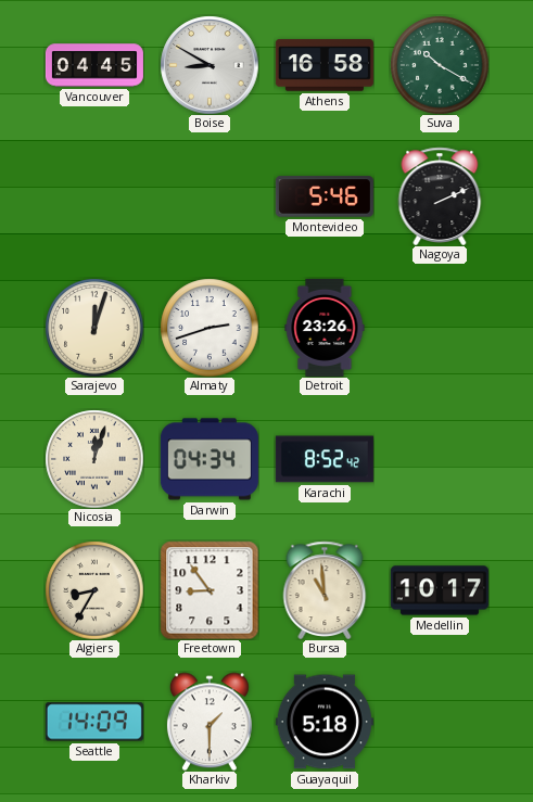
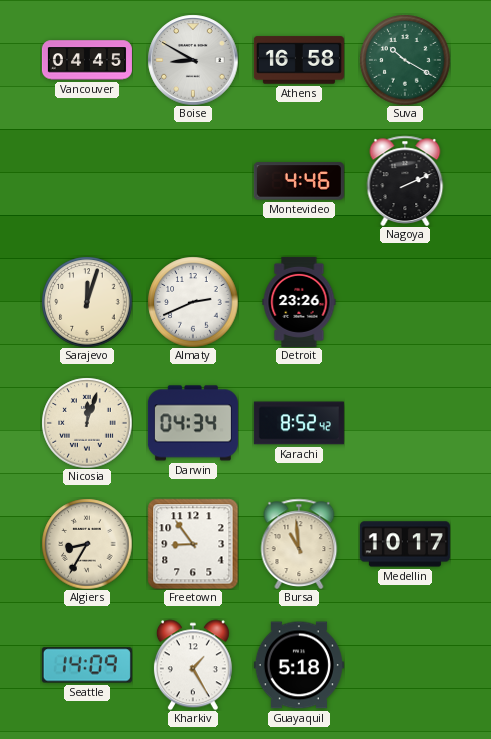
Montevideo: 5:46 -> 4:46
Almaty: 2:42 -> 2:41
Kharkiv: 1:30 -> 1:25
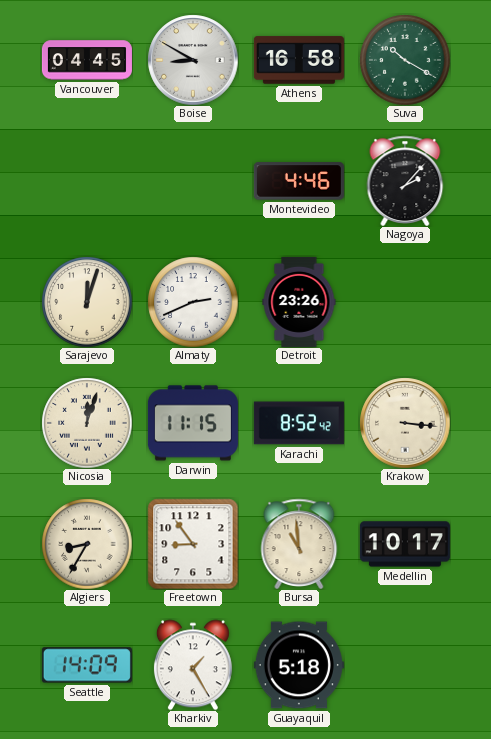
Nagoya: 2:11 -> 2:07
Darwin: 04:34 -> 11:15
Krakow: none -> 3:16
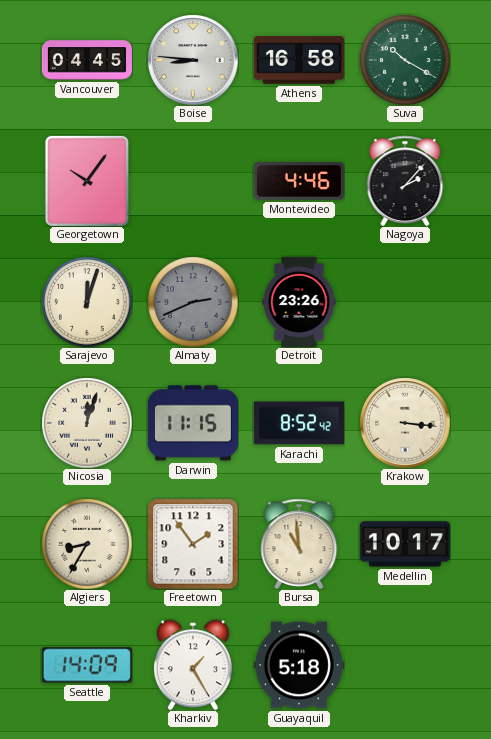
Boise: 8:50 -> 8:46
Georgetown: none -> 10:06
Almaty dial: white -> grey
Freetown: 8:54 -> 1:54
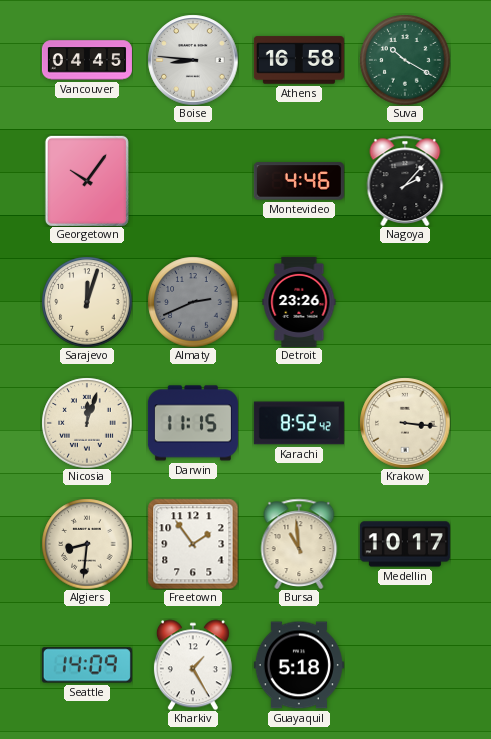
Algiers: 8:35 -> 8:31
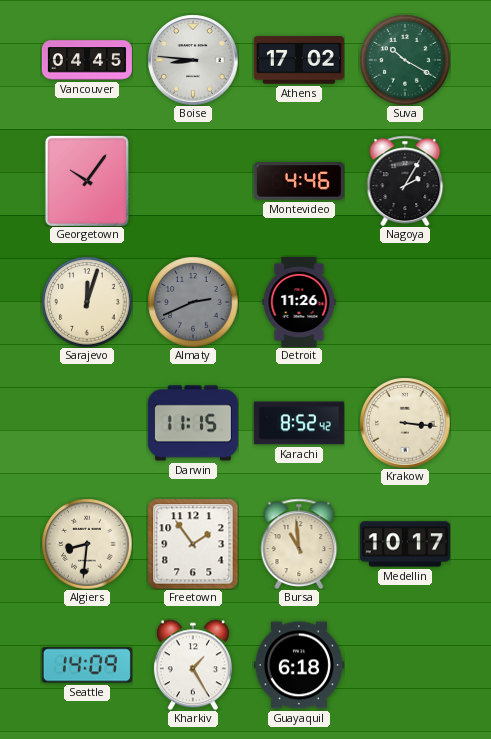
Athens: 16:58 -> 17:02
Nagoya: 2:07 -> 2:05
Detroit: 23:26 -> 11:26
Nicosia: 12:03 -> none
Guayaquil: 5:18 -> 6:18
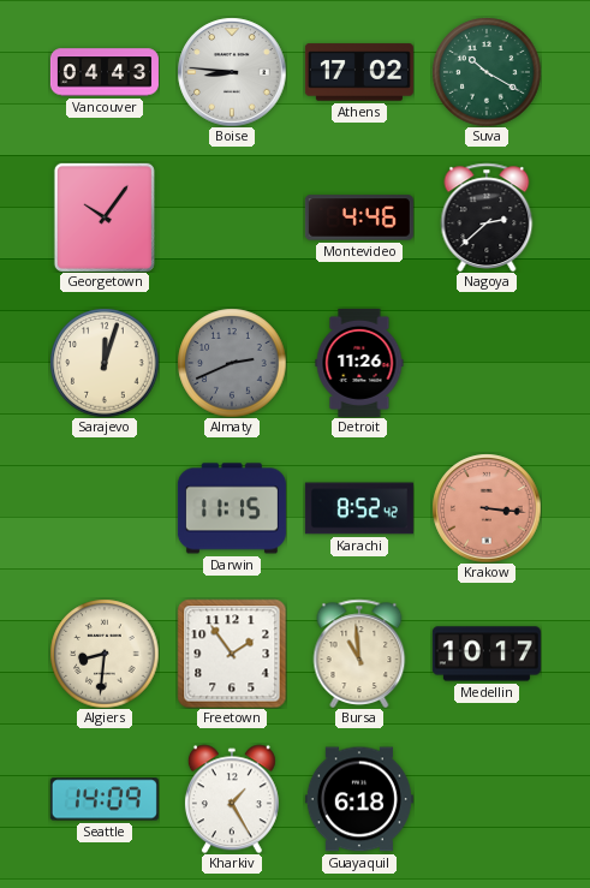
Vancouver: 04:45 -> 04:43
Nagoya: 2:05 -> 2:38
Krakow dial: cream -> salmon
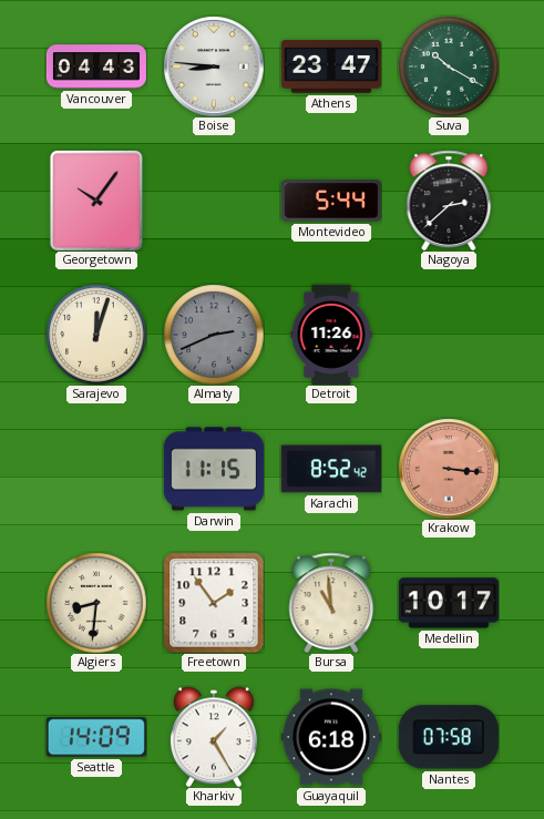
Athens: 17:02 -> 23:47
Montevideo: 4:46 -> 5:44
Nantes: none -> 07:58
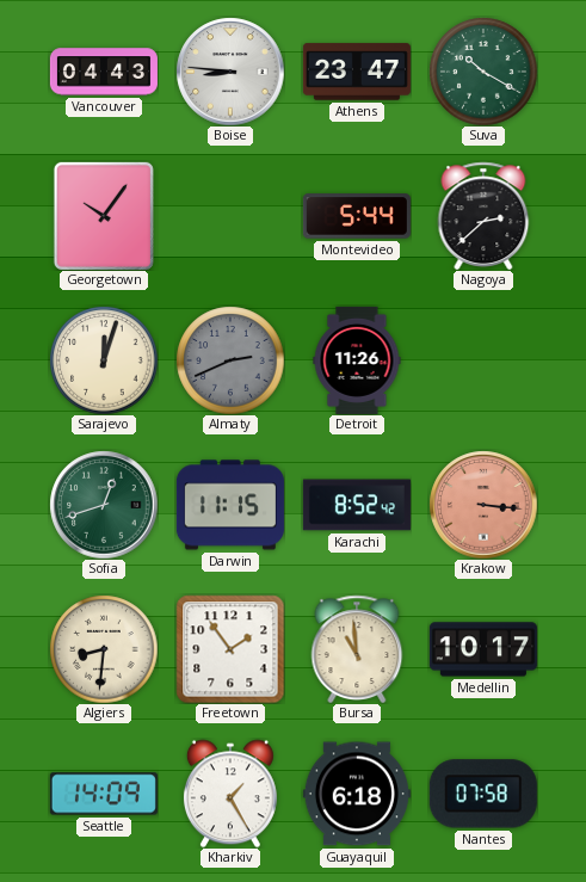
Sofia: none -> 12:42
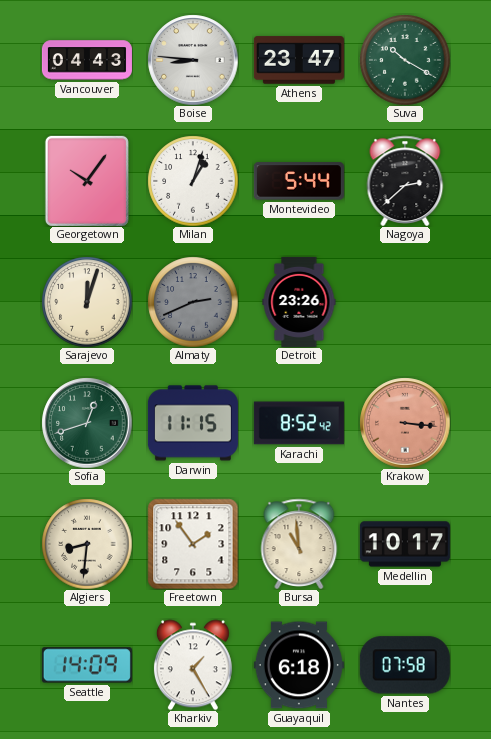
Milan: none -> 1:03
Detroit: 11:26 -> 23:26
